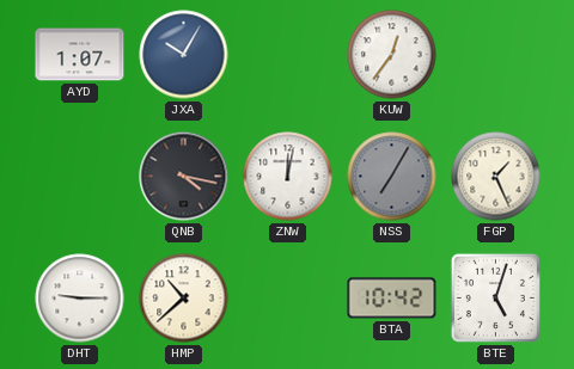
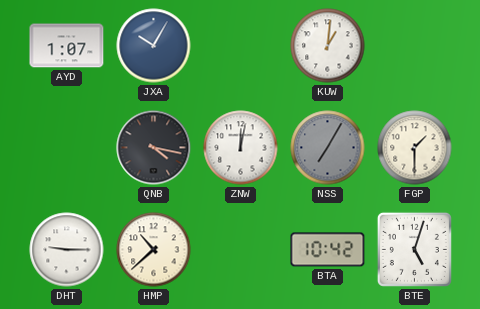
KUW: 12:36 -> 1:01
FGP: 1:26 -> 1:30
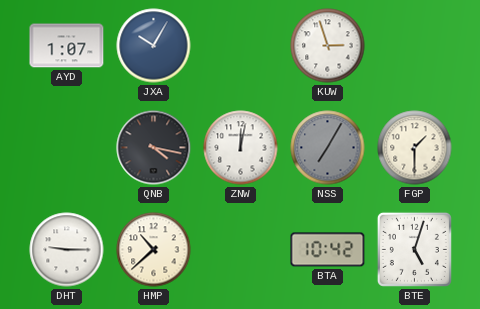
KUW: 1:01 -> 2:57
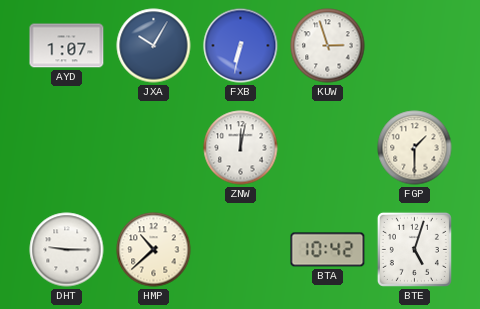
FXB: none -> 6:32
QNB: 4:17 -> none
NSS: 7:05 -> none
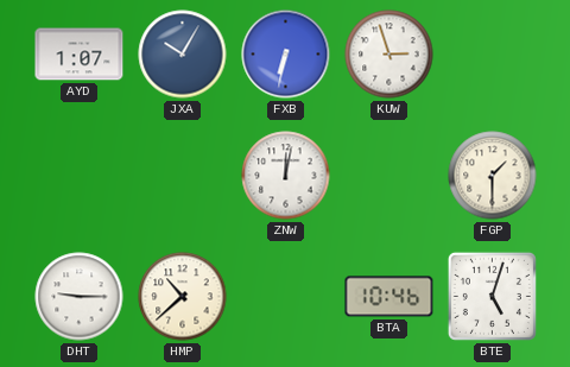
BTA: 10:42 -> 10:46
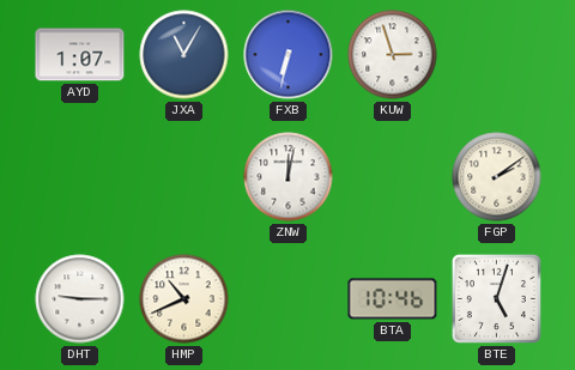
JXA: 10:05 -> 11:05
FGP: 1:30 -> 2:09
HMP: 10:38 -> 10:41
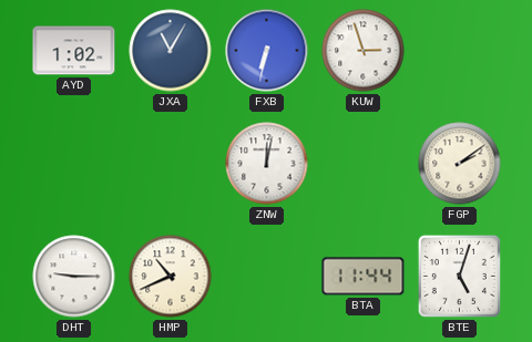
AYD: 1:07 -> 1:02
BTA: 10:46 -> 11:44
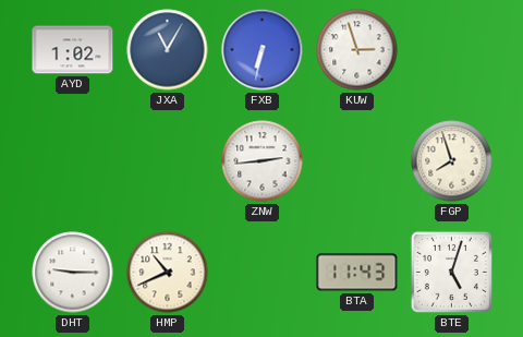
ZNW: 12:02 -> 2:44
FGP: 2:09 -> 7:57
BTA: 11:44 -> 11:43
